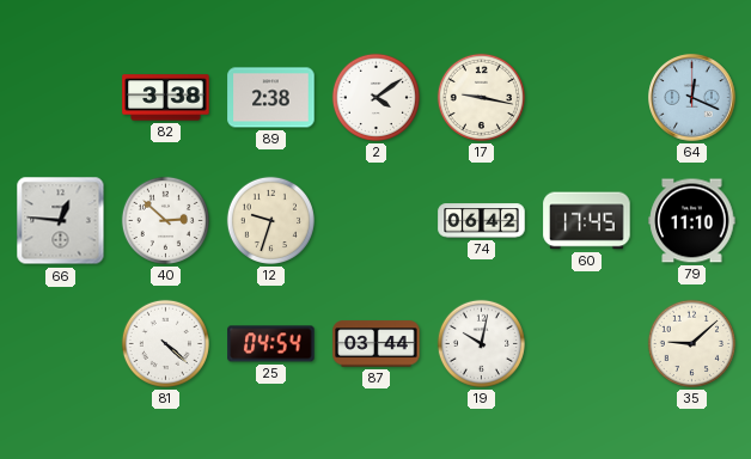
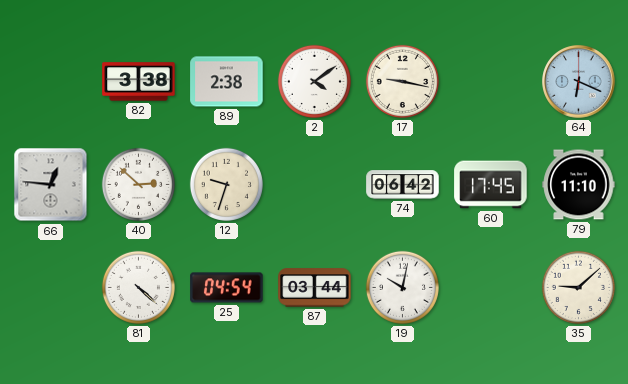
64: 12:19 -> 6:19
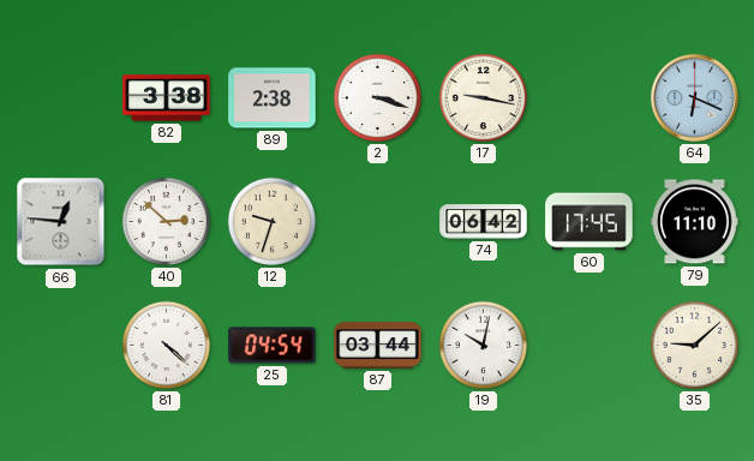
2: 4:09 -> 3:18
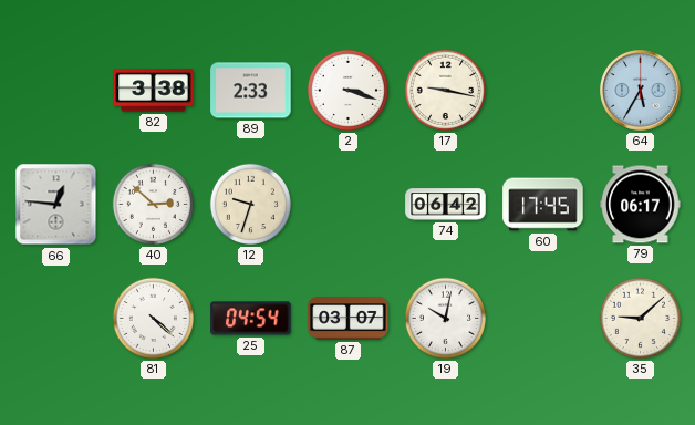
89: 2:38 -> 2:33
64: 6:19 -> 5:35
79: 11:10 -> 06:17
87: 03:44 -> 03:07
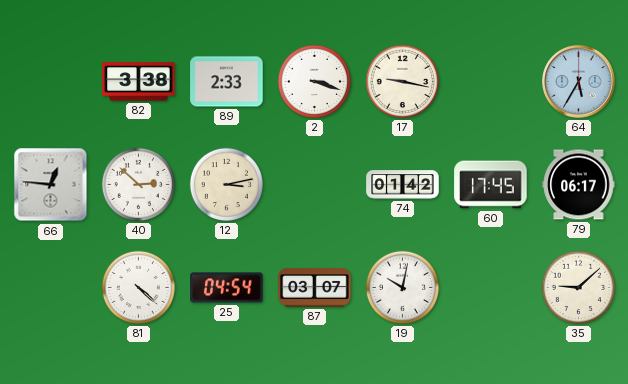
12: 9:33 -> 3:13
74: 06:42 -> 01:42
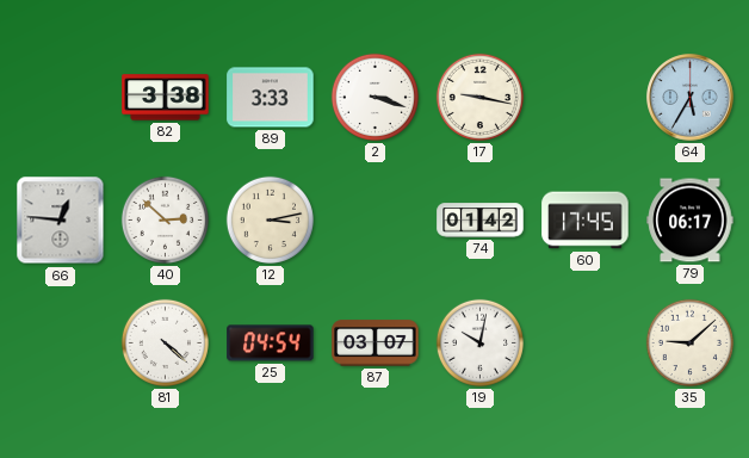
89: 2:33 -> 3:33
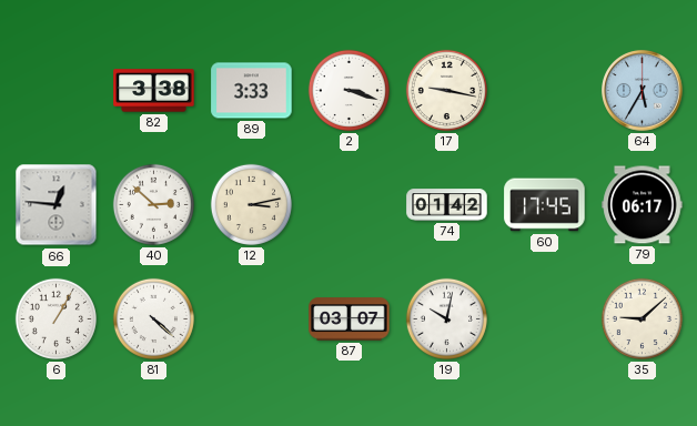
6: none -> 1:05
25: 04:54 -> none
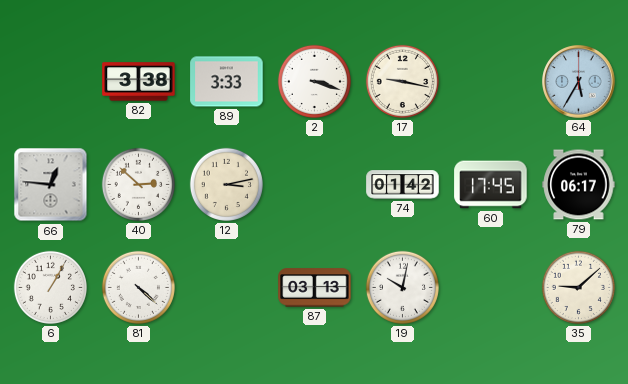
87: 03:07 -> 03:13
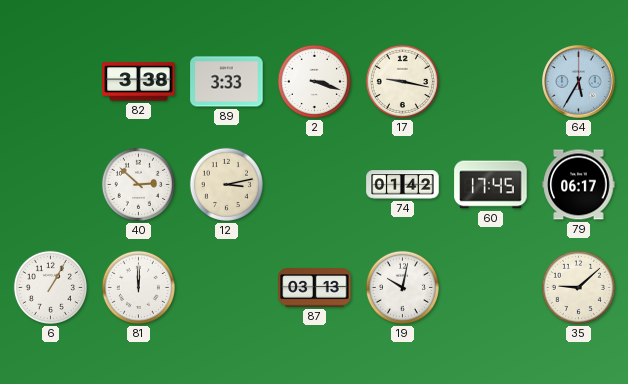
66: 12:46 -> none
81: 4:22 -> 12:00
